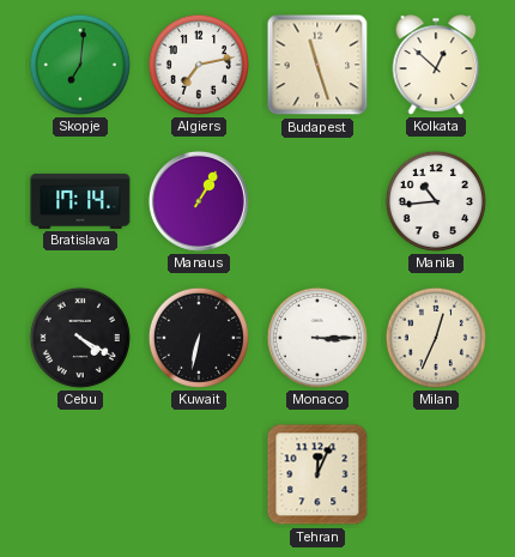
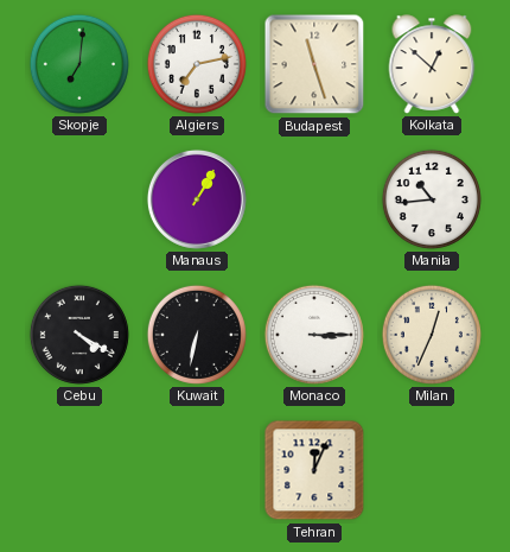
Bratislava: 17:14 -> none
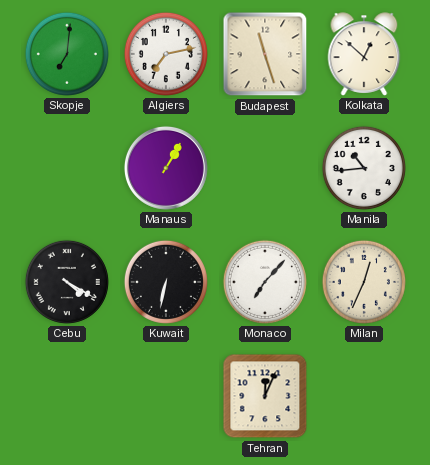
Monaco: 3:15 -> 7:07
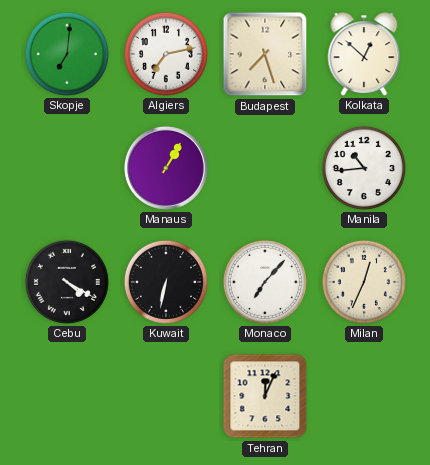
Budapest: 11:27 -> 7:27
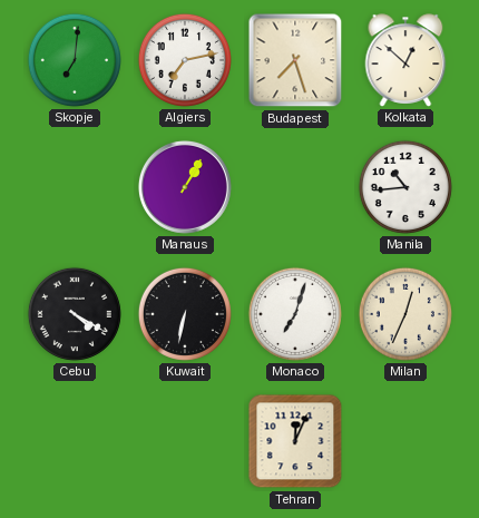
Monaco: 7:07 -> 7:03
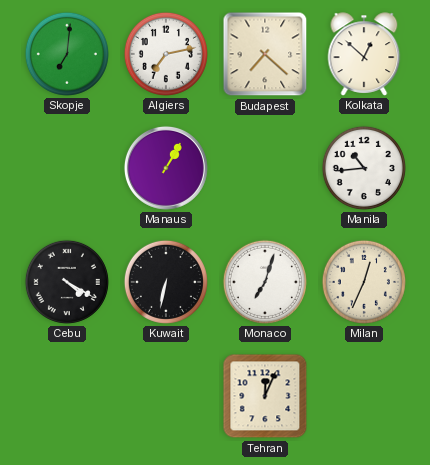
Budapest: 7:27 -> 7:22
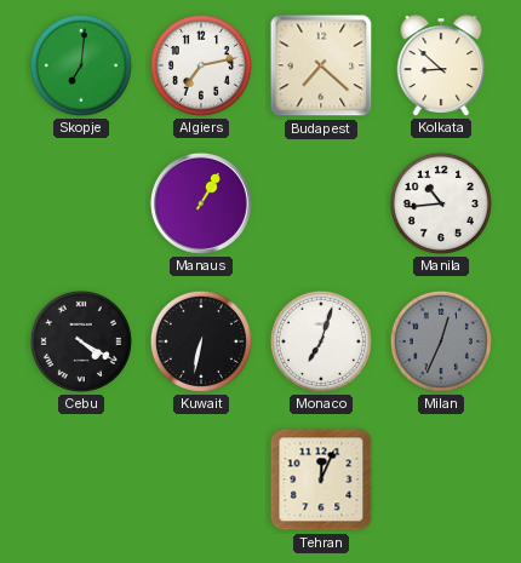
Kolkata: 12:52 -> 8:52
Milan dial: cream -> grey
